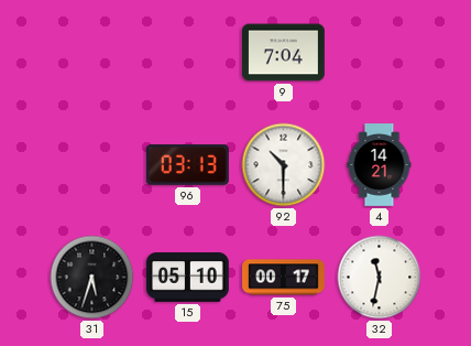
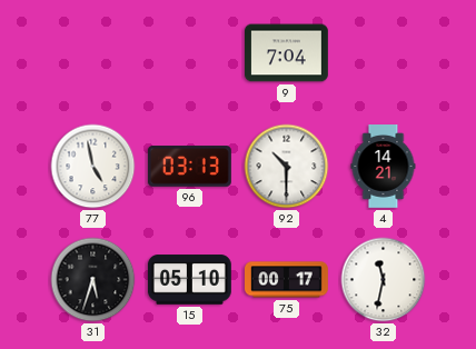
77: none -> 4:58
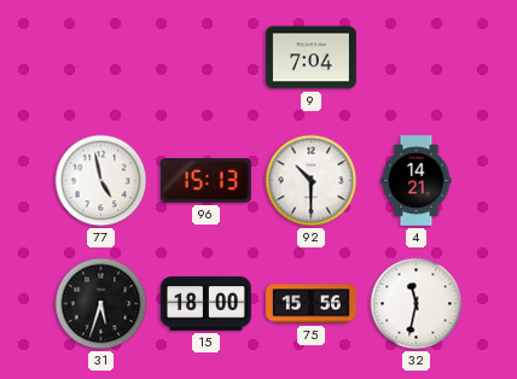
96: 03:13 -> 15:13
15: 05:10 -> 18:00
75: 00:17 -> 15:56
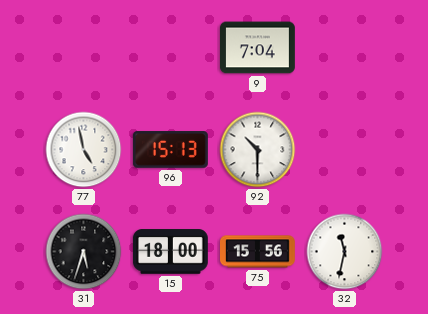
4: 14:21 -> none
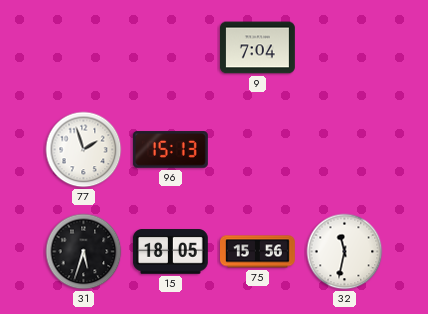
77: 4:58 -> 1:57
92: 10:30 -> none
15: 18:00 -> 18:05
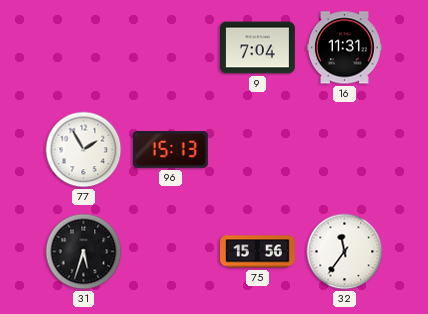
16: none -> 11:31
77: 1:57 -> 1:55
15: 18:05 -> none
32: 11:32 -> 11:36
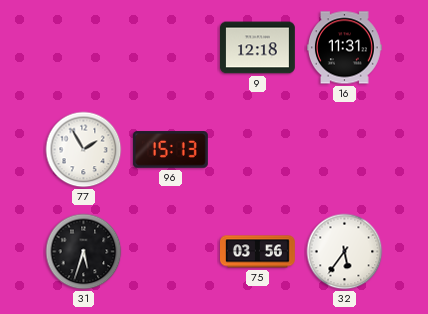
9: 7:04 -> 12:18
75: 15:56 -> 03:56
32: 11:36 -> 5:36
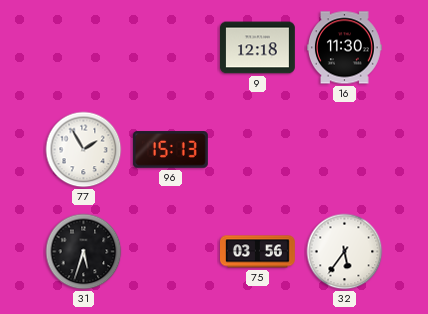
16: 11:31 -> 11:30
